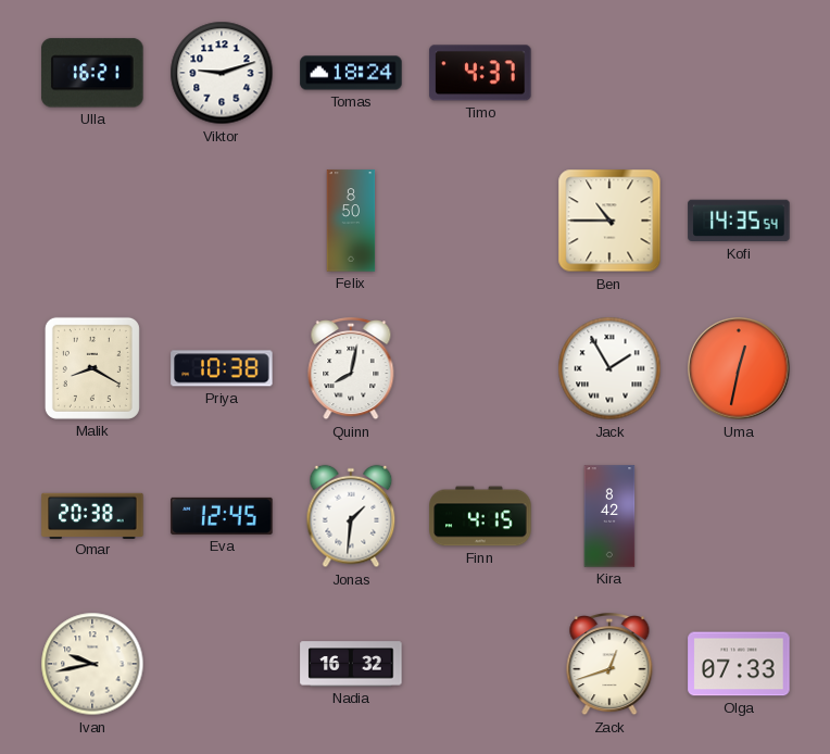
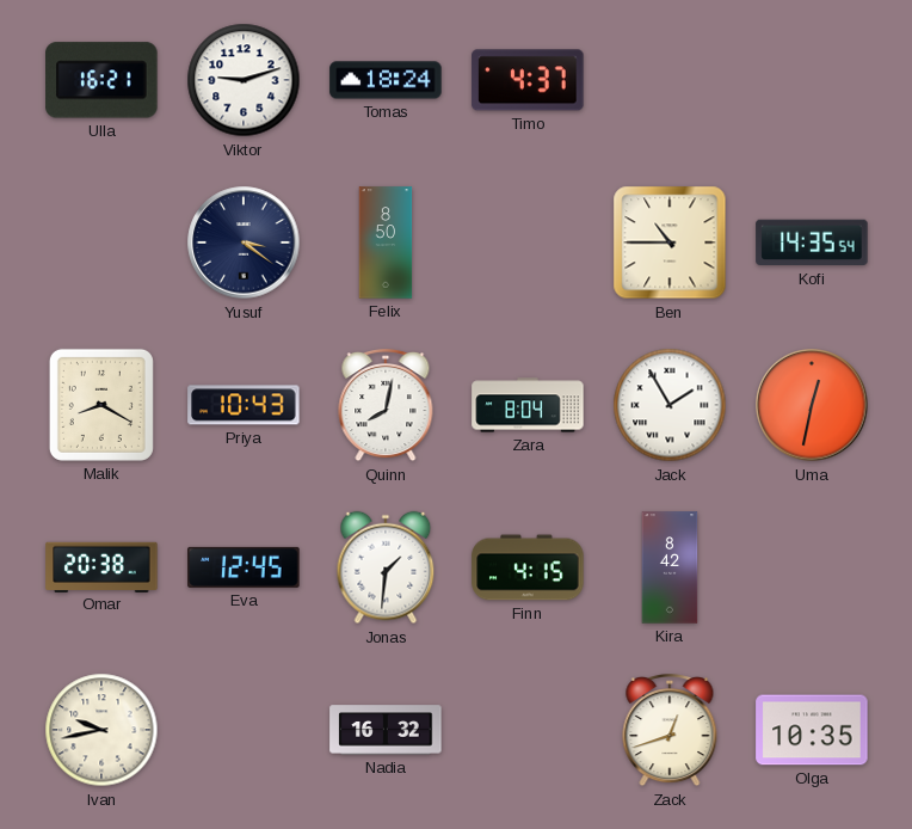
Yusuf: none -> 3:21
Priya: 10:38 -> 10:43
Zara: none -> 8:04
Olga: 07:33 -> 10:35
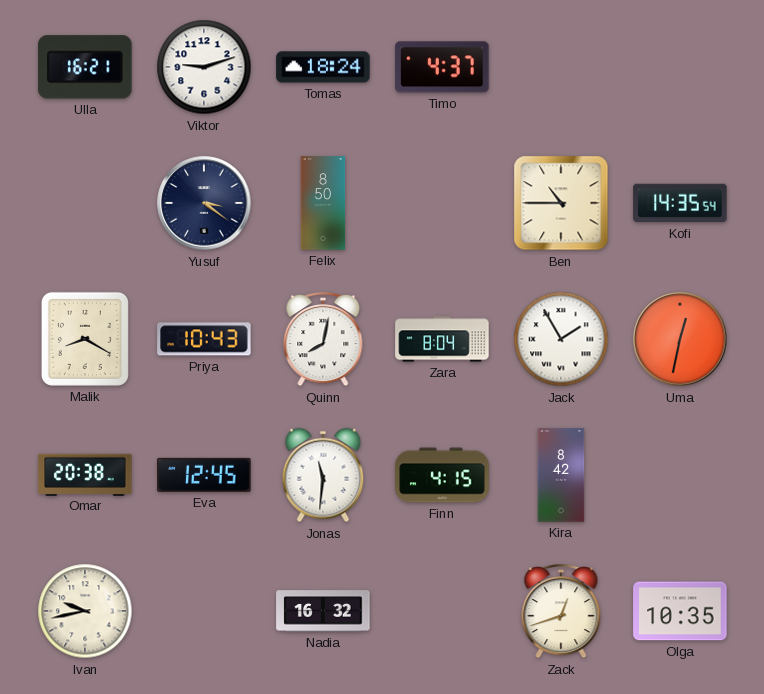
Jonas: 1:31 -> 11:31
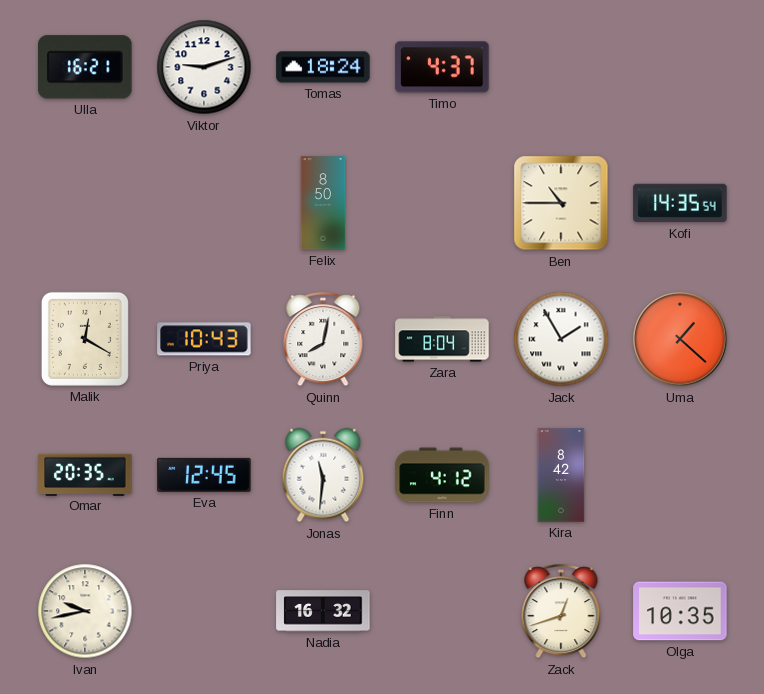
Yusuf: 3:21 -> none
Malik: 8:20 -> 12:20
Uma: 12:32 -> 1:22
Omar: 20:38 -> 20:35
Finn: 4:15 -> 4:12
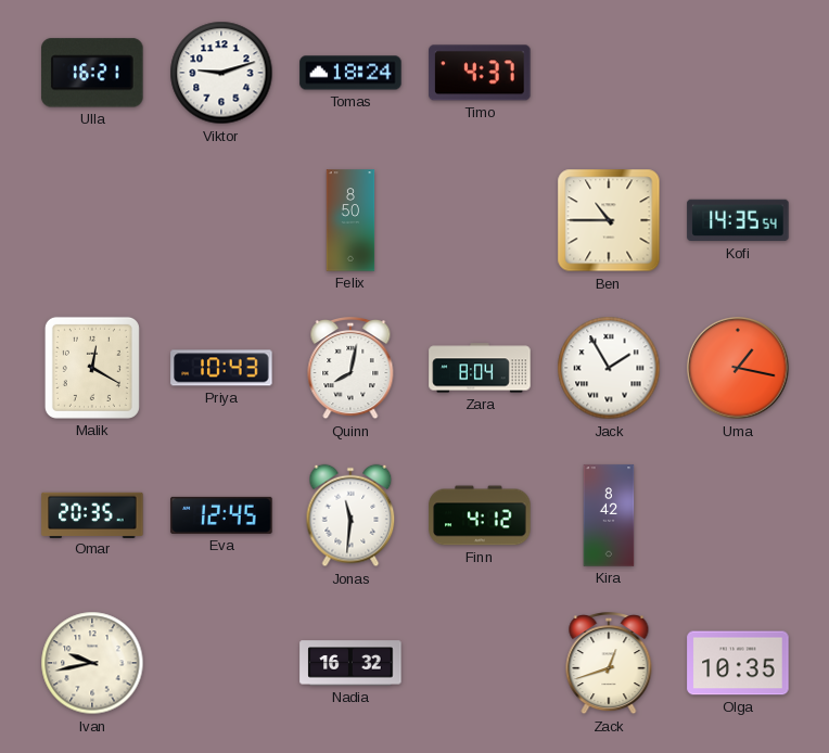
Uma: 1:22 -> 1:17
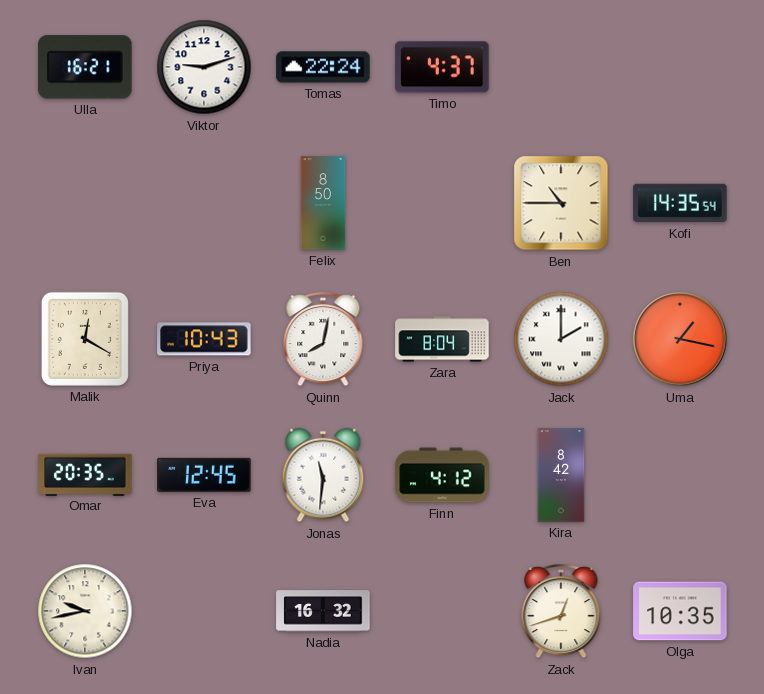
Tomas: 18:24 -> 22:24
Jack: 1:55 -> 2:00
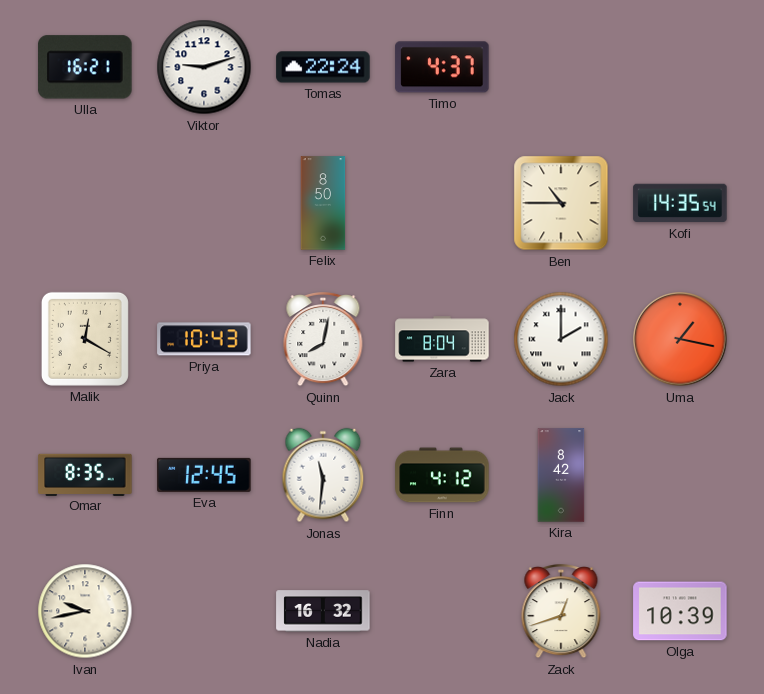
Omar: 20:35 -> 8:35
Olga: 10:35 -> 10:39
